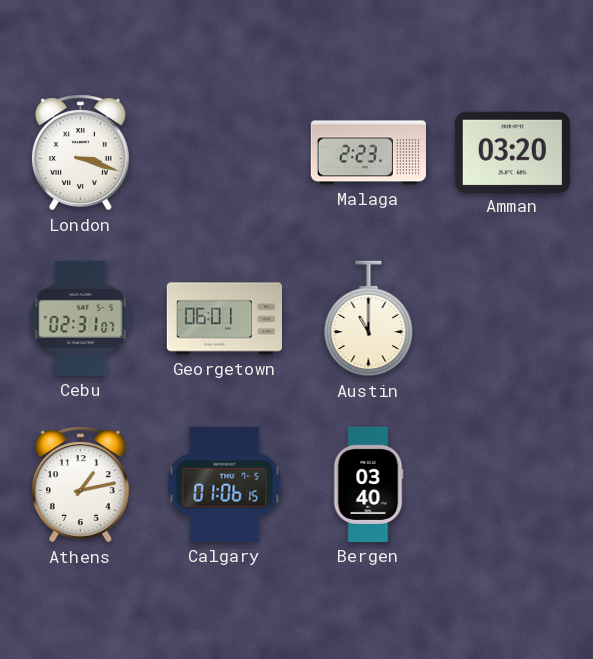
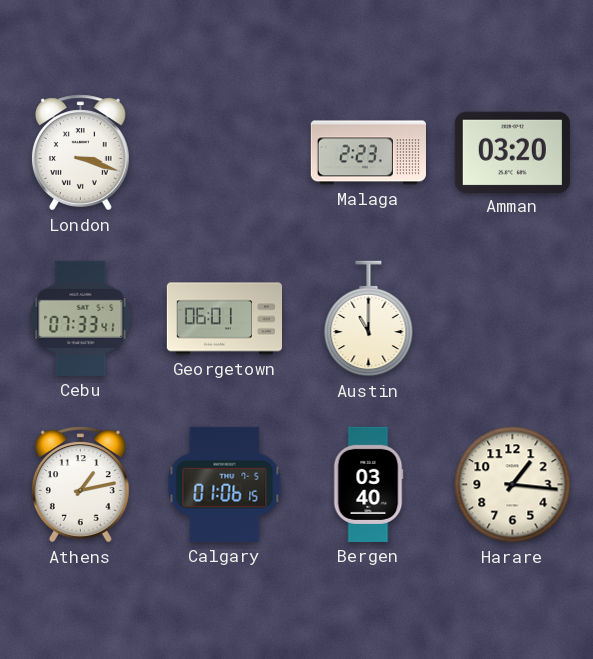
Cebu: 02:31 -> 07:33
Harare: none -> 1:16
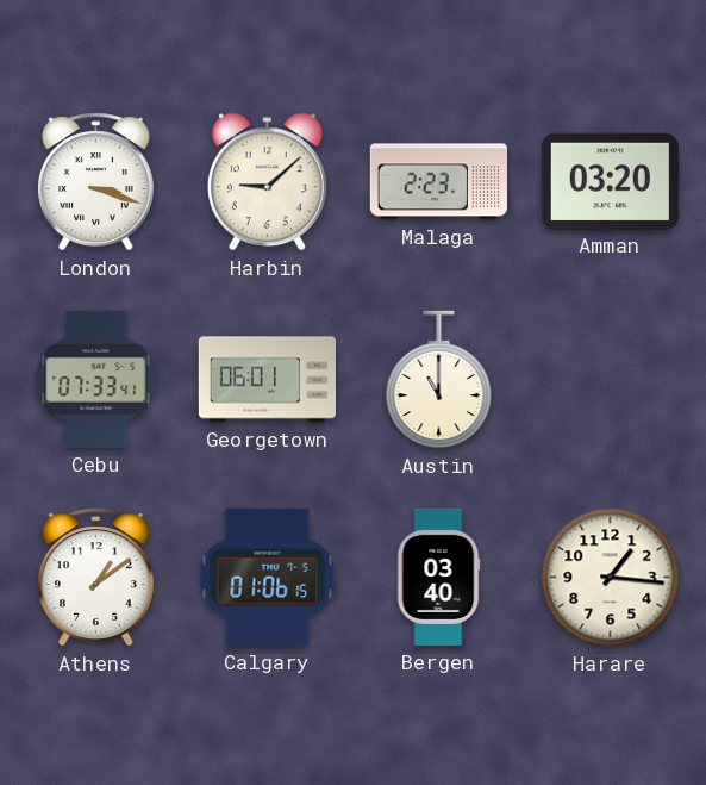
Harbin: none -> 9:08
Athens: 1:13 -> 1:09
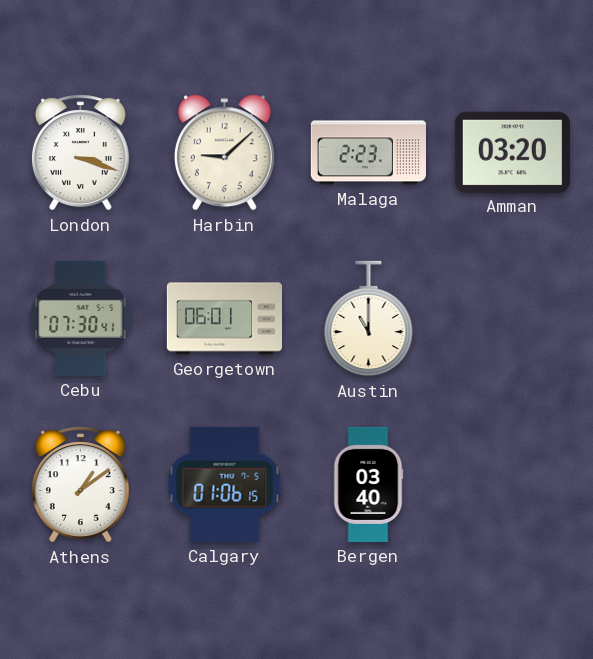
Cebu: 07:33 -> 07:30
Harare: 1:16 -> none
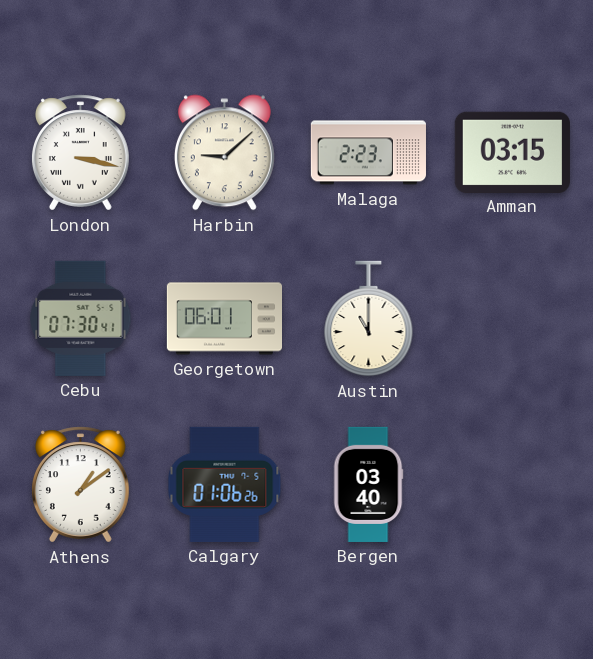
London: 3:18 -> 3:17
Amman: 03:20 -> 03:15
Calgary: 01:06:15 -> 01:06:26
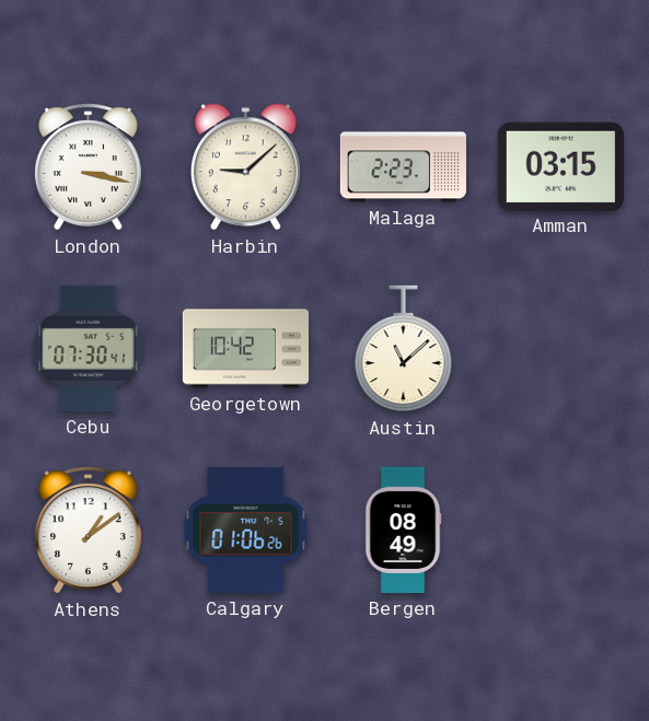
Georgetown: 06:01 -> 10:42
Austin: 11:00 -> 11:08
Bergen: 03:40 -> 08:49
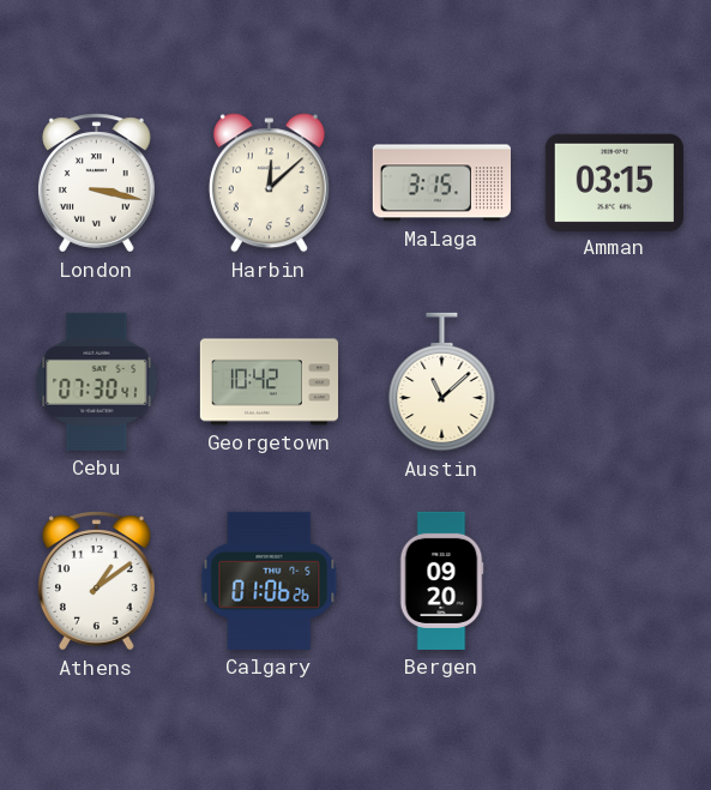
Harbin: 9:08 -> 12:08
Malaga: 2:23 -> 3:15
Bergen: 08:49 -> 09:20
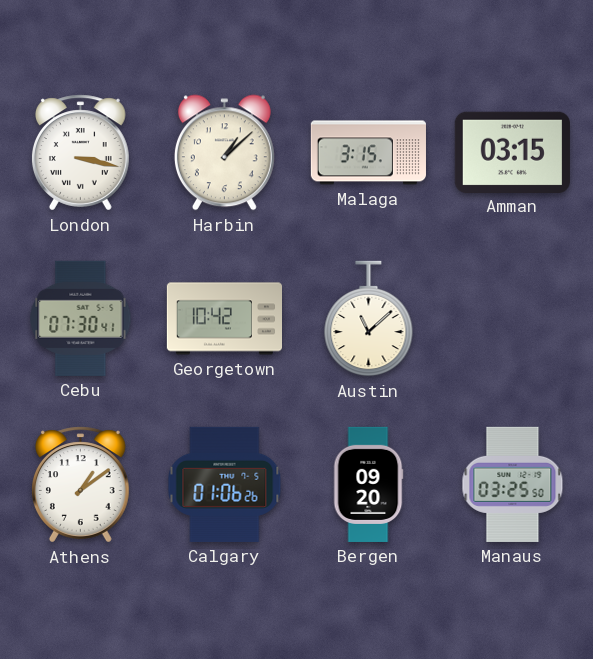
Harbin: 12:08 -> 1:08
Manaus: none -> 03:25
